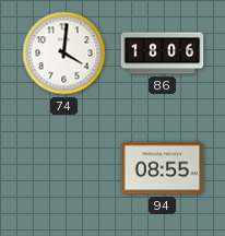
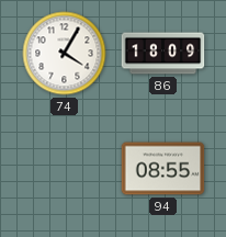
74: 4:01 -> 4:05
86: 18:06 -> 18:09
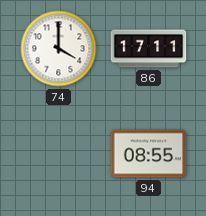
74: 4:05 -> 4:00
86: 18:09 -> 17:11
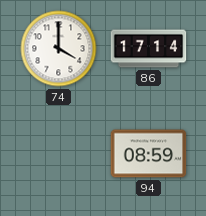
86: 17:11 -> 17:14
94: 08:55 -> 08:59
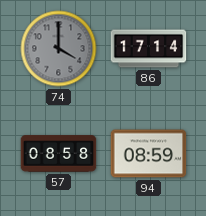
74 dial: white -> grey
57: none -> 08:58
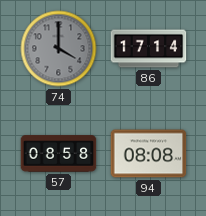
94: 08:59 -> 08:08
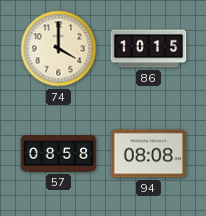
74 dial: grey -> cream
86: 17:14 -> 10:15
